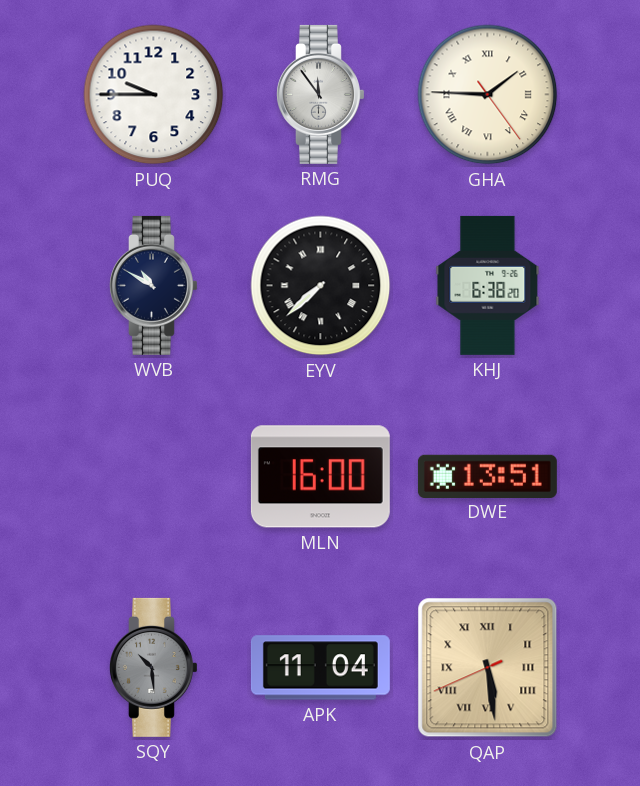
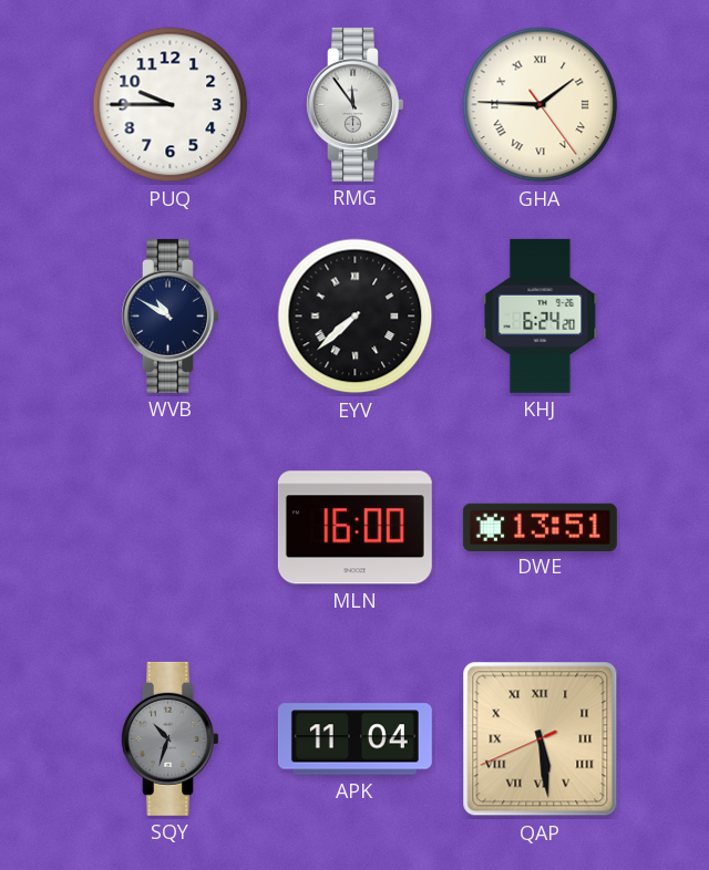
KHJ: 6:38 -> 6:24
SQY: 10:29 -> 10:33
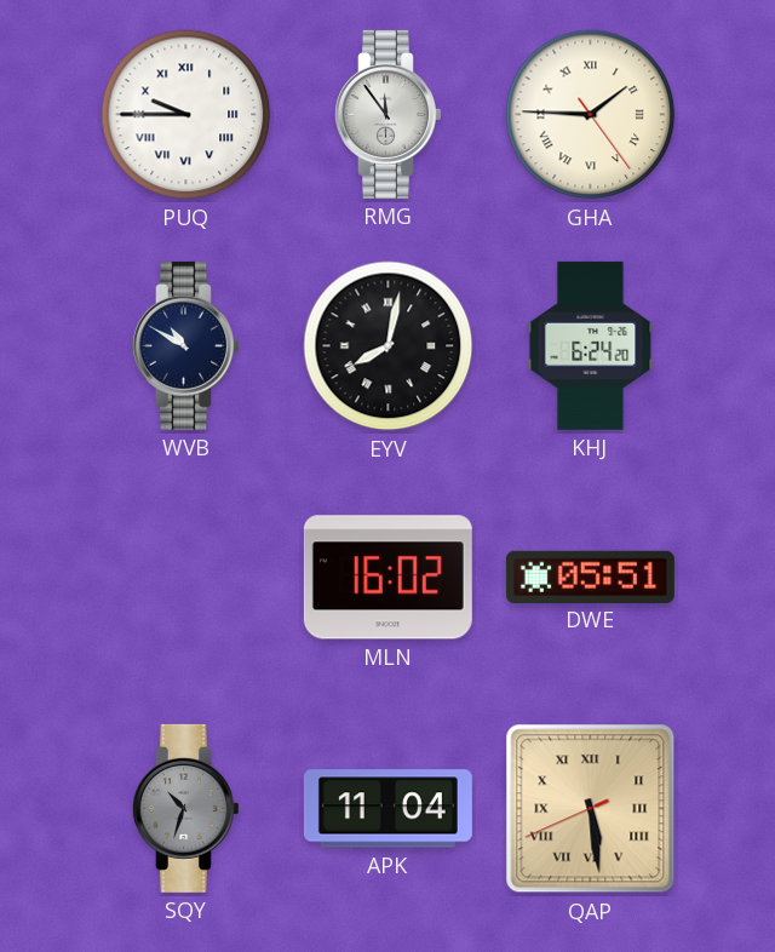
PUQ numerals: Arabic -> Roman
EYV: 7:38 -> 8:02
MLN: 16:00 -> 16:02
DWE: 13:51 -> 05:51
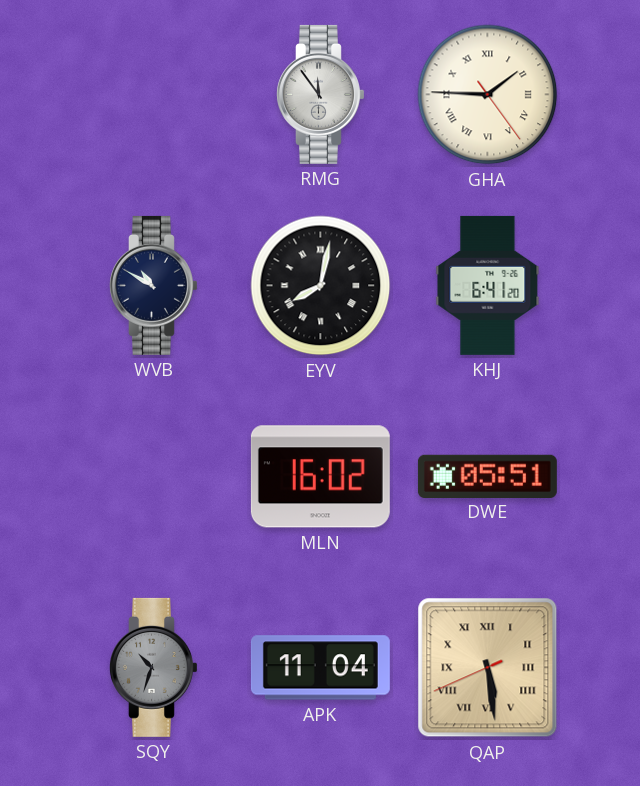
PUQ: 9:45 -> none
KHJ: 6:24 -> 6:41
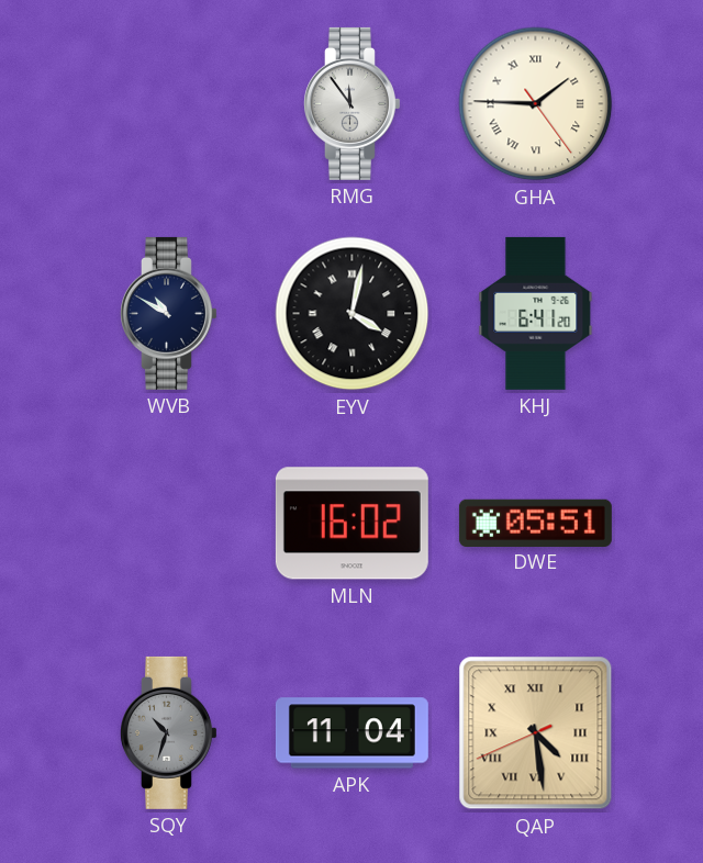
EYV: 8:02 -> 4:02
QAP: 5:28 -> 4:28
